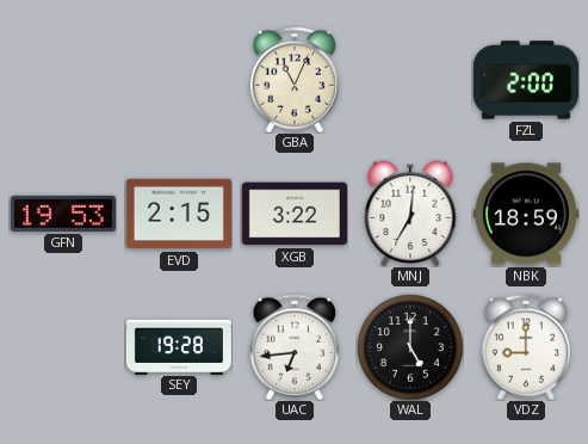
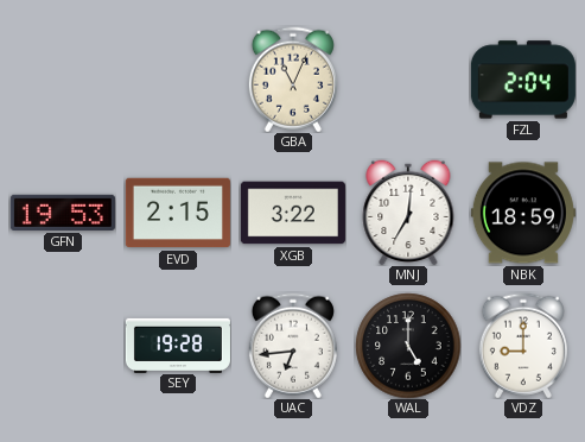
FZL: 2:00 -> 2:04
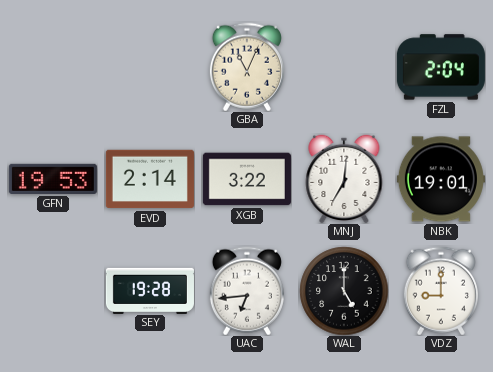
EVD: 2:15 -> 2:14
NBK: 18:59 -> 19:01
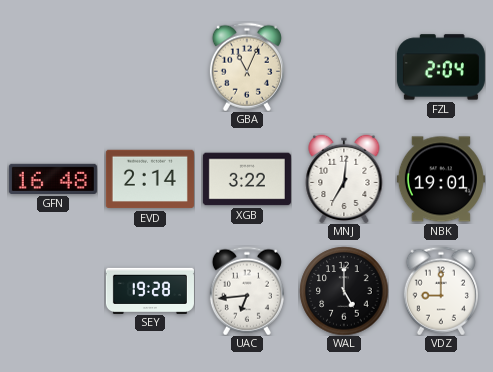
GFN: 19:53 -> 16:48
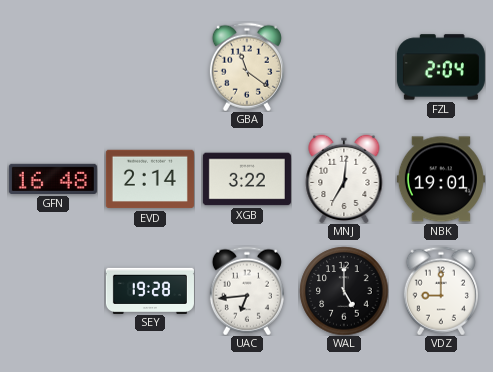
GBA: 11:04 -> 11:21
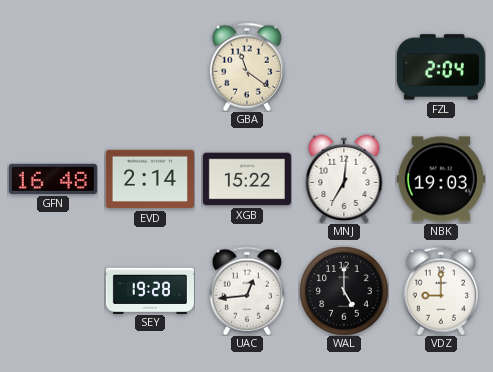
XGB: 3:22 -> 15:22
NBK: 19:01 -> 19:03
UAC: 6:44 -> 12:44
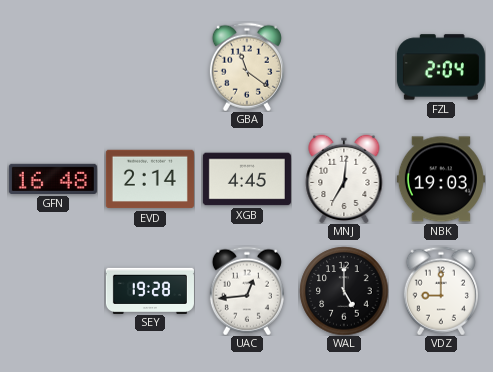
XGB: 15:22 -> 4:45
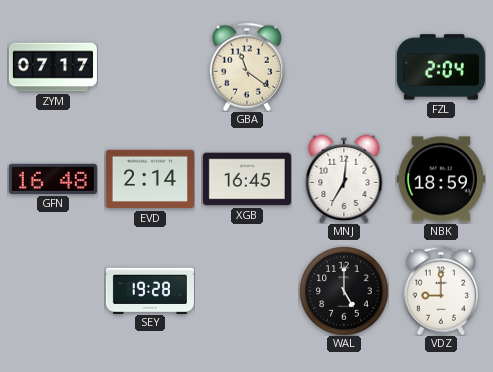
ZYM: none -> 07:17
XGB: 4:45 -> 16:45
NBK: 19:03 -> 18:59
UAC: 12:44 -> none
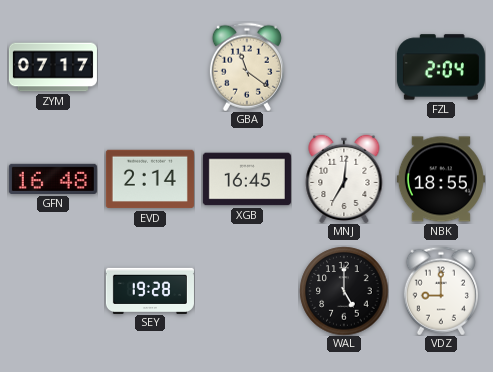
NBK: 18:59 -> 18:55
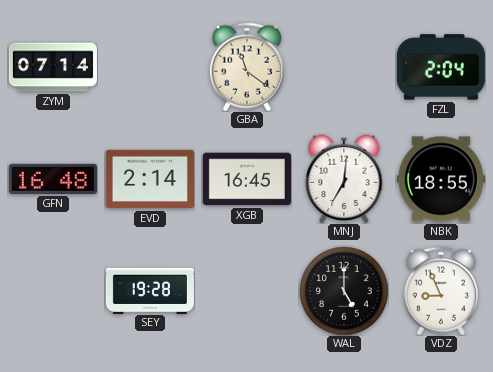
ZYM: 07:17 -> 07:14
VDZ: 9:00 -> 8:56
